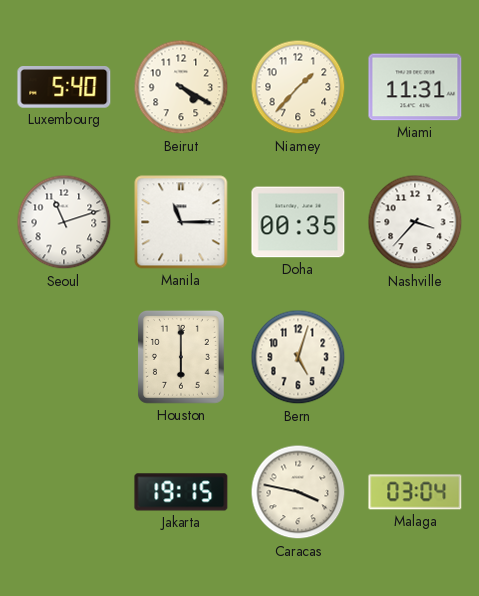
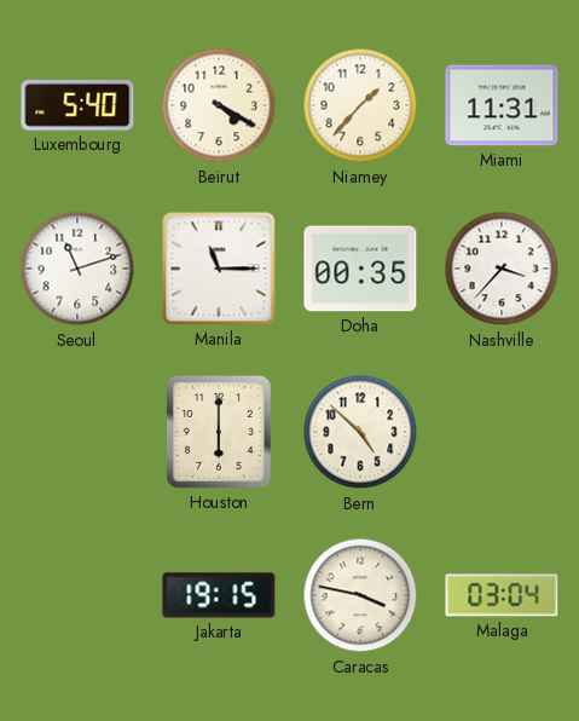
Bern: 5:03 -> 4:52
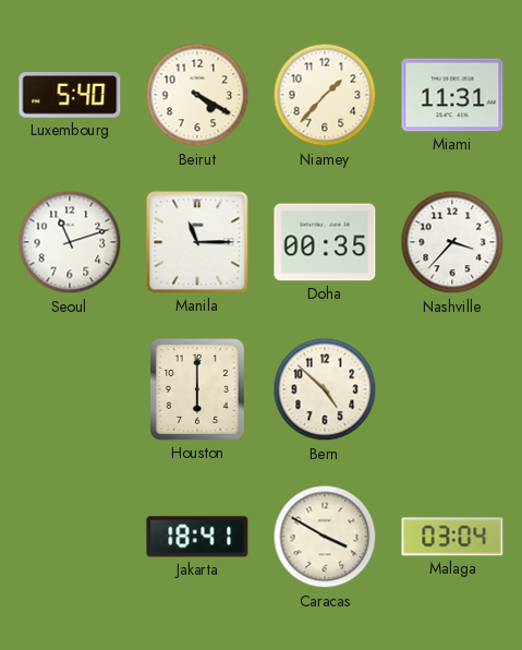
Jakarta: 19:15 -> 18:41
Caracas: 3:47 -> 3:50
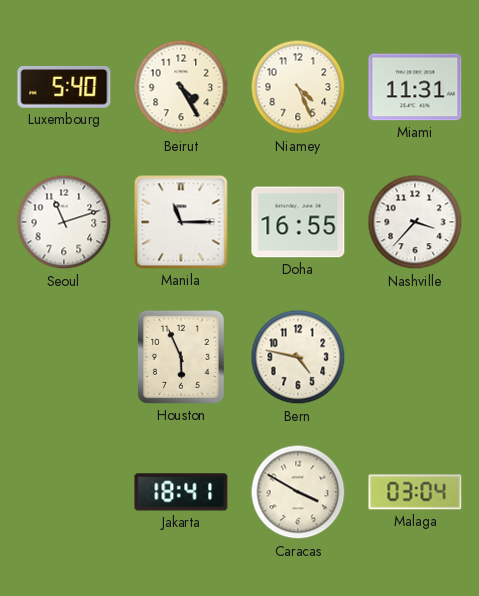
Beirut: 4:20 -> 4:25
Niamey: 1:37 -> 4:26
Doha: 00:35 -> 16:55
Houston: 6:00 -> 5:56
Bern: 4:52 -> 4:47
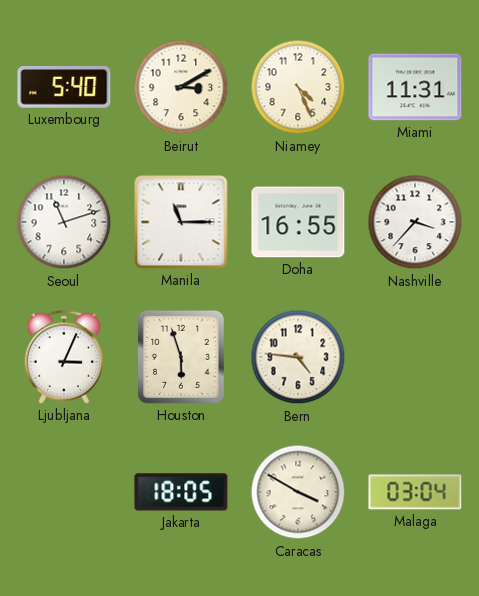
Beirut: 4:25 -> 3:10
Ljubljana: none -> 3:04
Houston: 5:56 -> 5:57
Bern: 4:47 -> 4:46
Jakarta: 18:41 -> 18:05
